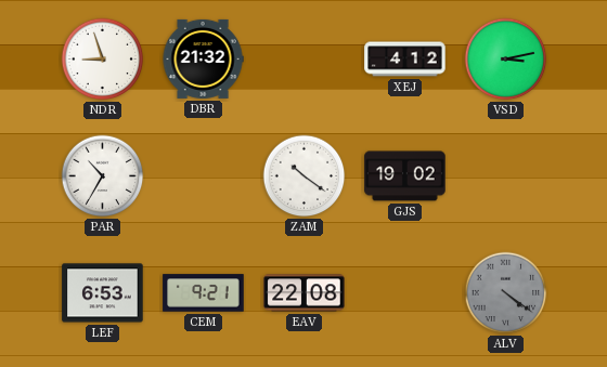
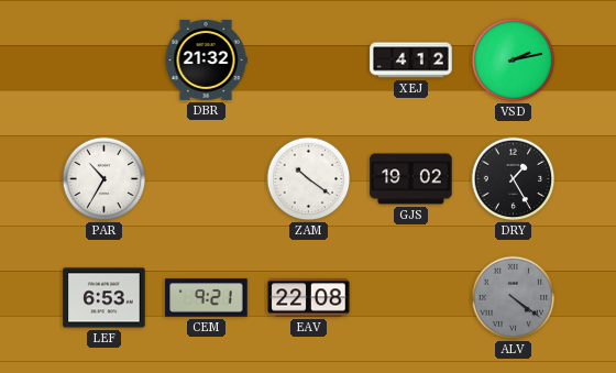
NDR: 8:57 -> none
VSD: 3:13 -> 2:13
DRY: none -> 1:25
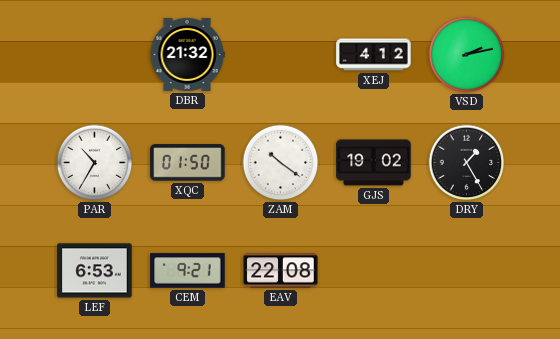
XQC: none -> 01:50
ALV: 4:21 -> none
